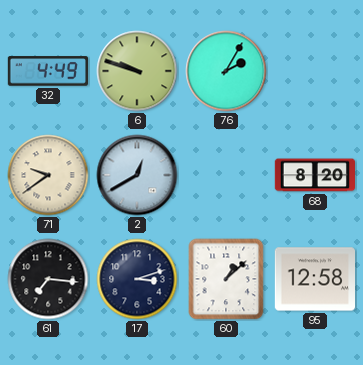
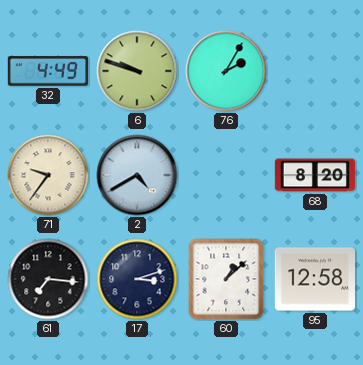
71: 9:39 -> 9:36
2: 12:40 -> 4:40
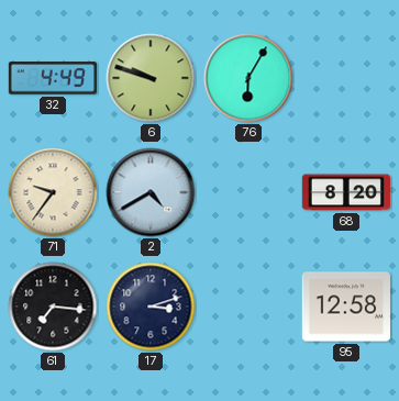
76: 2:05 -> 6:05
60: 1:08 -> none
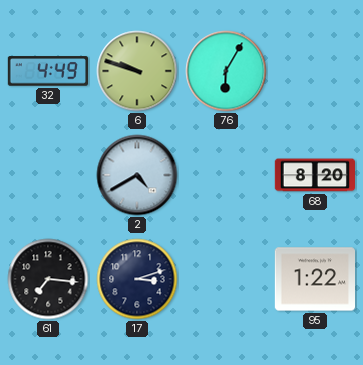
71: 9:36 -> none
95: 12:58 -> 1:22
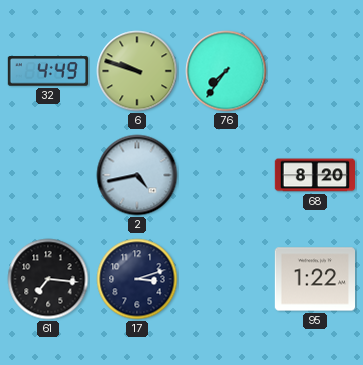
76: 6:05 -> 7:36
2: 4:40 -> 4:43
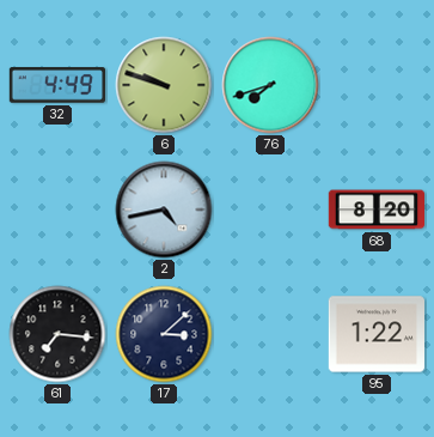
76: 7:36 -> 7:42
17: 3:12 -> 3:08
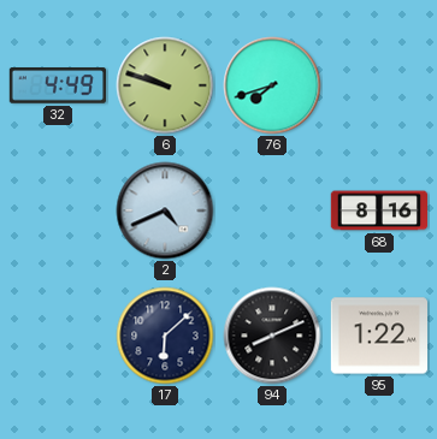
2: 4:43 -> 4:41
68: 8:20 -> 8:16
61: 7:16 -> none
17: 3:08 -> 6:08
94: none -> 8:11
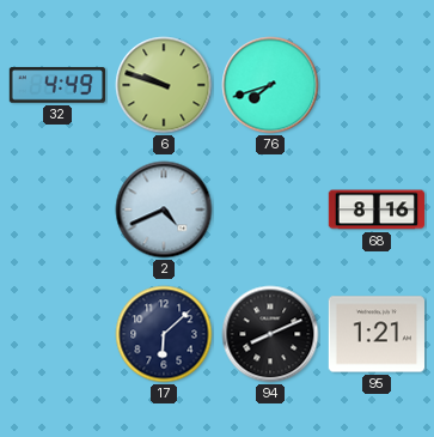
95: 1:22 -> 1:21
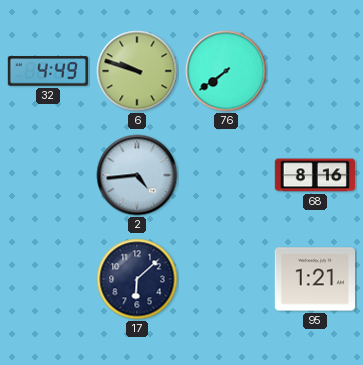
76: 7:42 -> 7:39
2: 4:41 -> 4:44
94: 8:11 -> none
